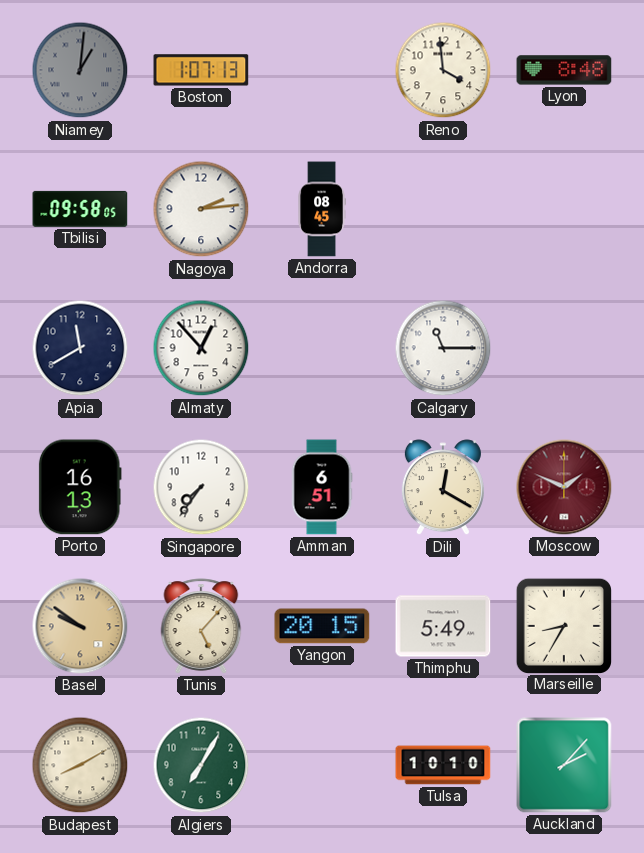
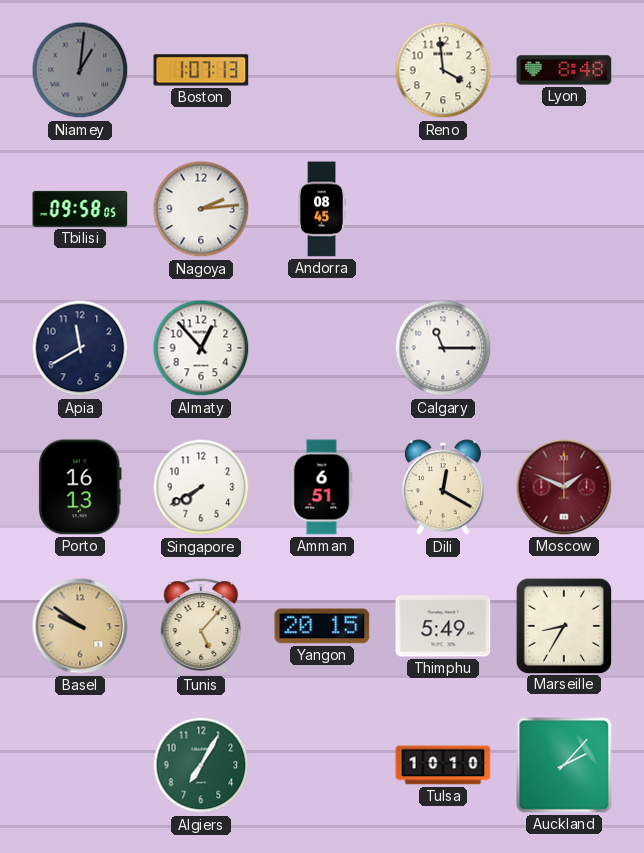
Singapore: 7:36 -> 7:40
Budapest: 8:10 -> none
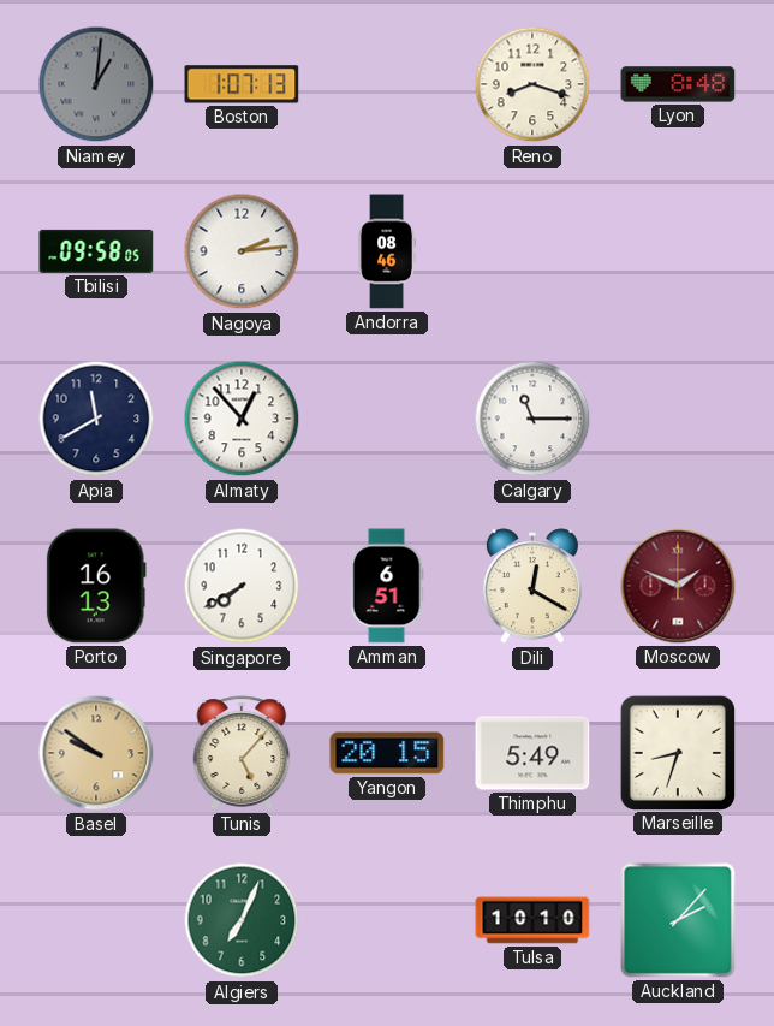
Reno: 3:59 -> 8:18
Andorra: 08:45 -> 08:46
Marseille: 8:35 -> 8:33
Algiers: 7:05 -> 7:04
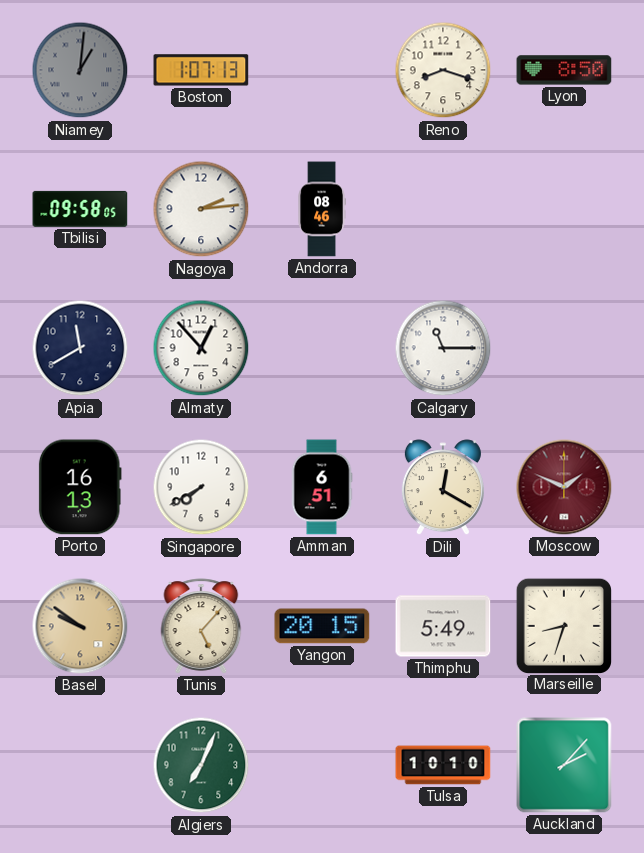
Lyon: 8:48 -> 8:50
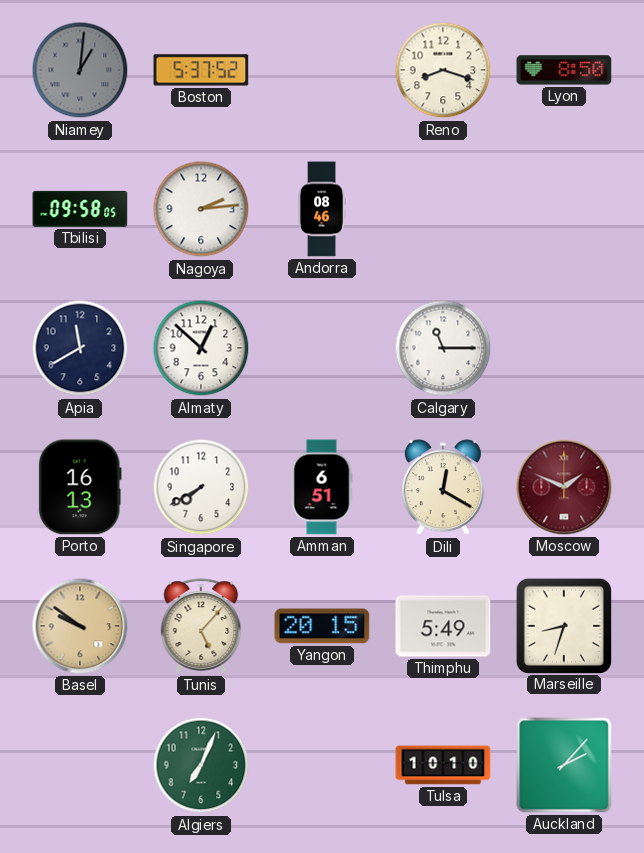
Boston: 1:07 -> 5:37
Almaty: 12:53 -> 12:52
